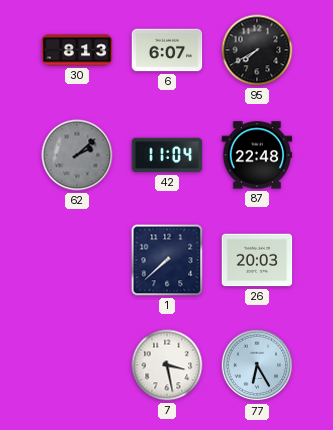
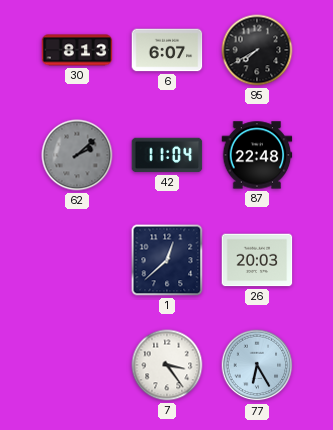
1: 7:38 -> 12:38
7: 3:28 -> 3:24
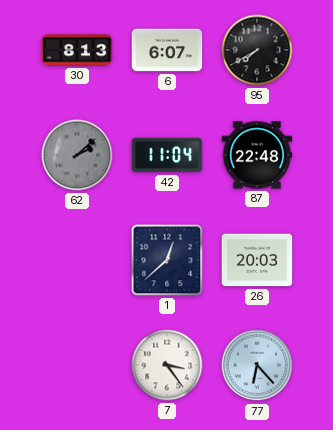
77: 6:25 -> 6:23
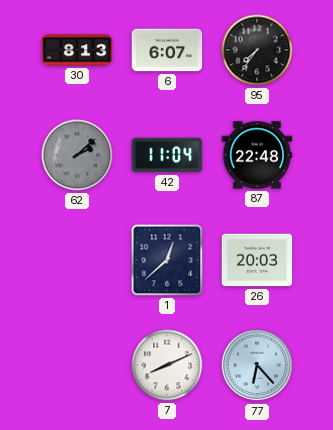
95: 7:40 -> 7:36
7: 3:24 -> 8:11
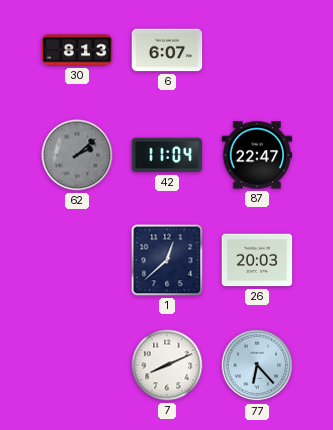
95: 7:36 -> none
87: 22:48 -> 22:47
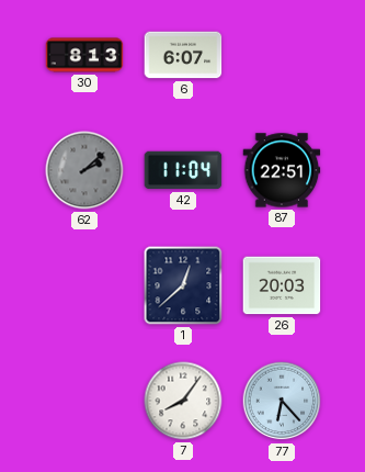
87: 22:47 -> 22:51
7: 8:11 -> 8:06
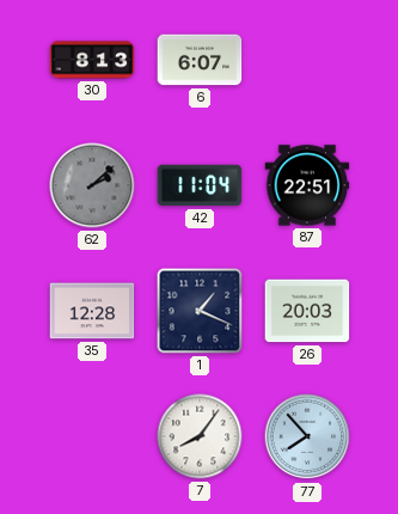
35: none -> 12:28
1: 12:38 -> 1:19
77: 6:23 -> 7:53
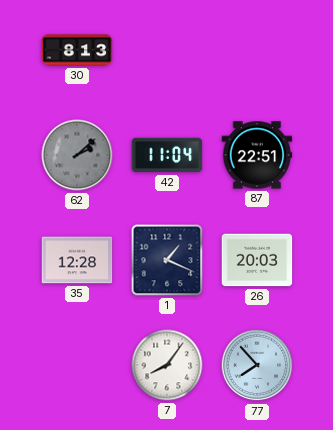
6: 6:07 -> none
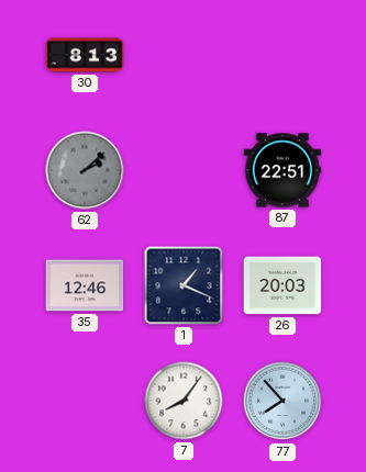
42: 11:04 -> none
35: 12:28 -> 12:46
